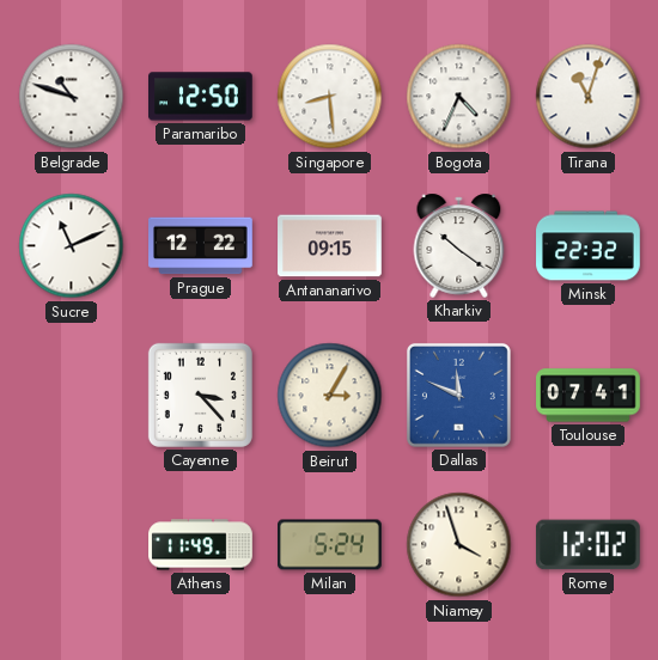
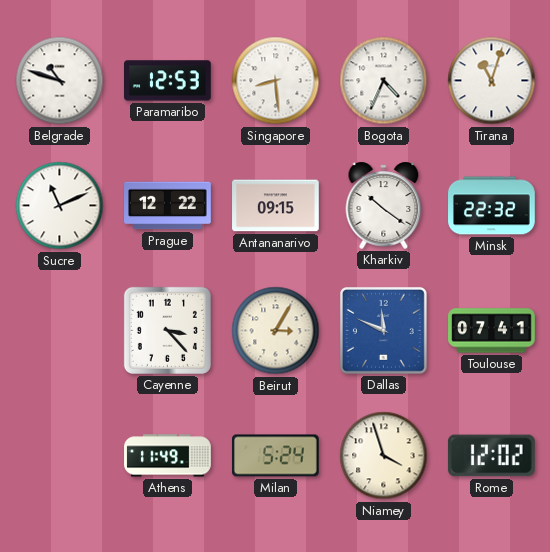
Paramaribo: 12:50 -> 12:53
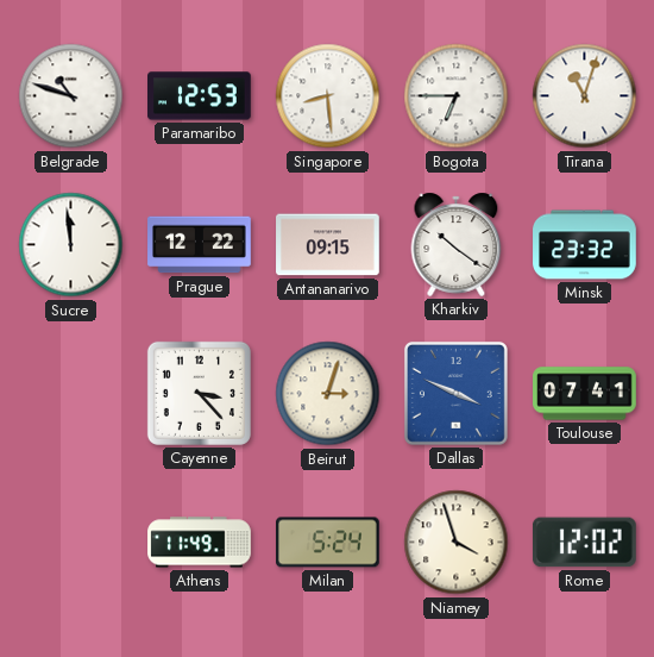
Bogota: 4:34 -> 6:45
Sucre: 11:11 -> 11:59
Minsk: 22:32 -> 23:32
Beirut: 3:05 -> 3:03
Dallas: 11:49 -> 3:49
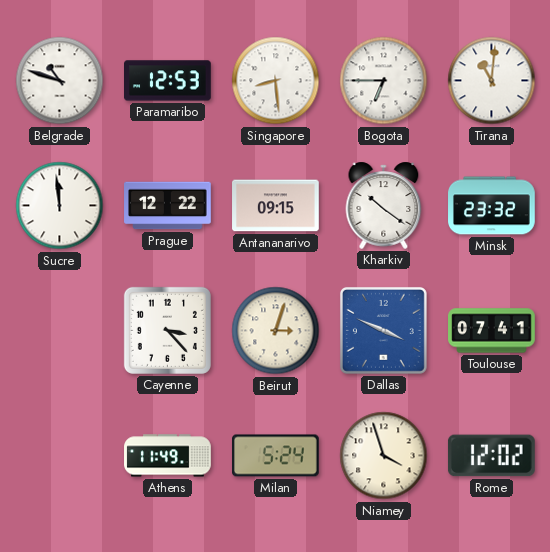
Tirana: 11:03 -> 11:01
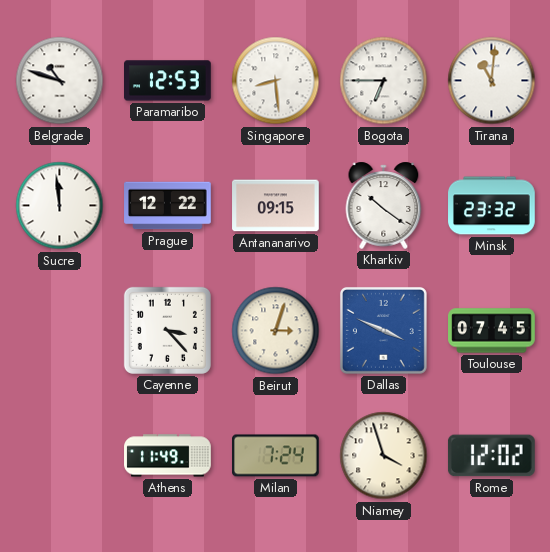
Toulouse: 07:41 -> 07:45
Milan: 5:24 -> 7:24
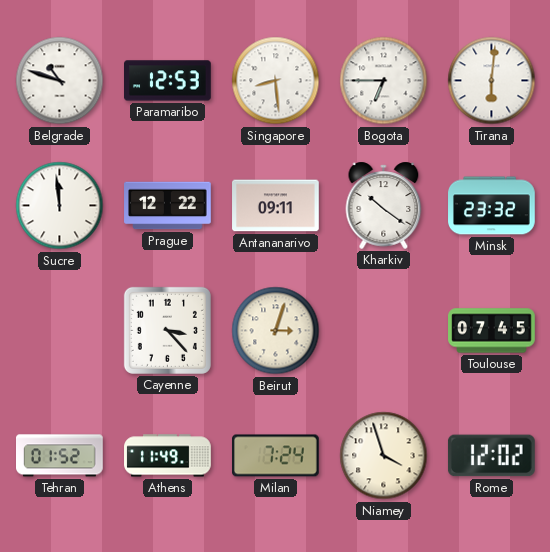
Tirana: 11:01 -> 6:01
Antananarivo: 09:15 -> 09:11
Dallas: 3:49 -> none
Tehran: none -> 01:52
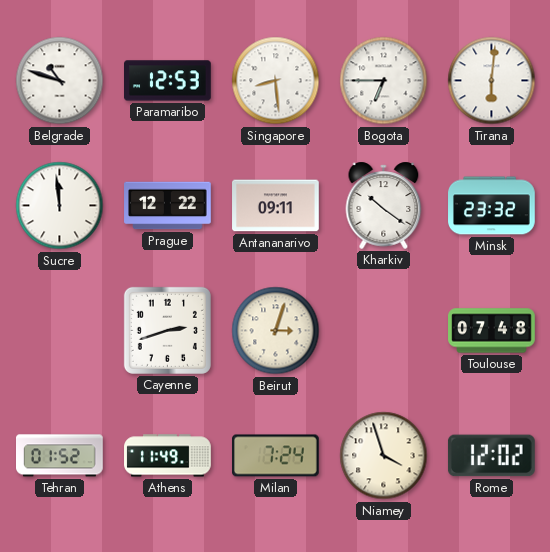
Cayenne: 3:23 -> 2:42
Toulouse: 07:45 -> 07:48
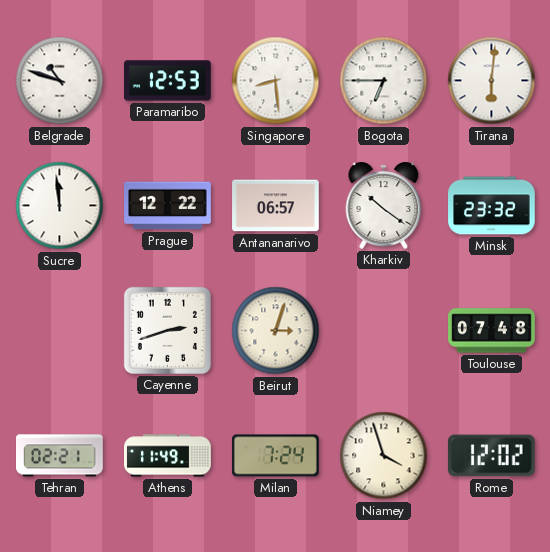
Antananarivo: 09:11 -> 06:57
Tehran: 01:52 -> 02:21
